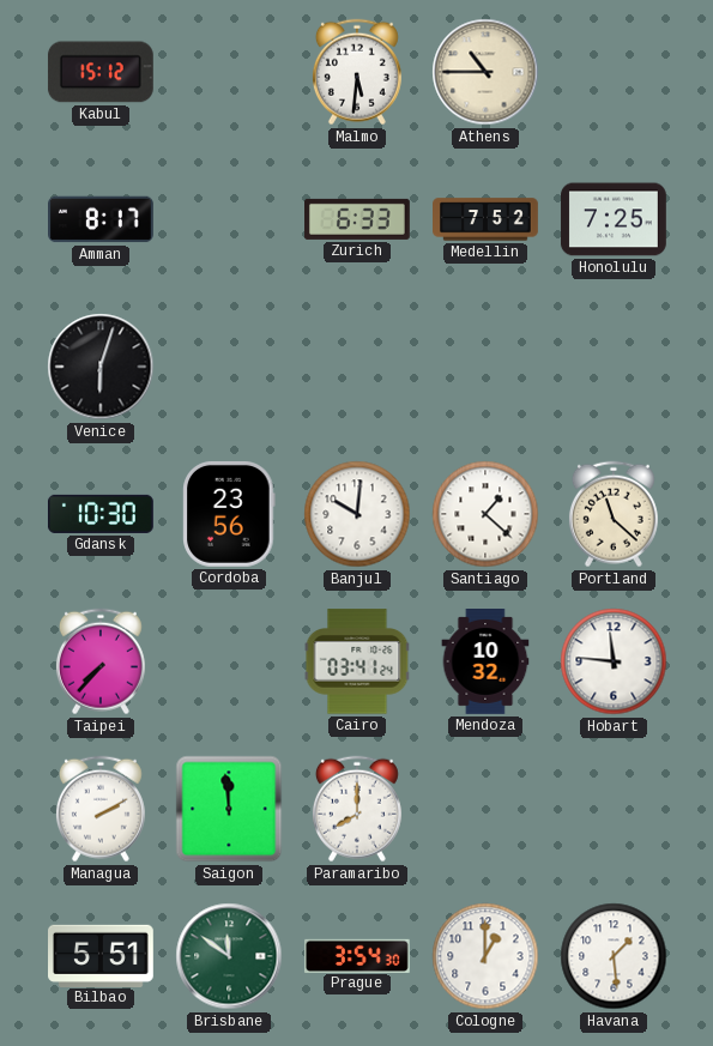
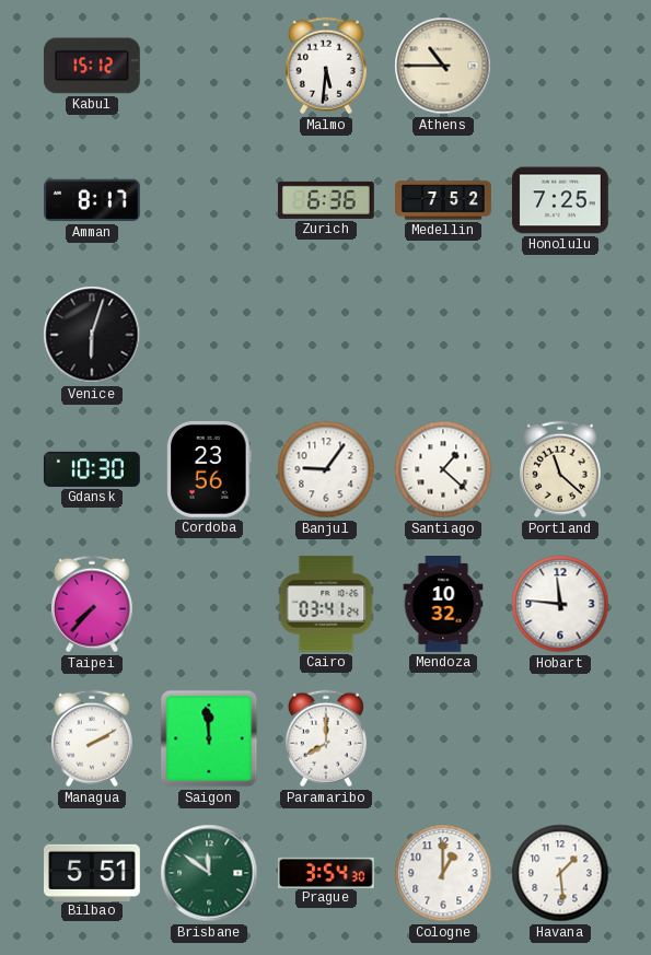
Zurich: 6:33 -> 6:36
Banjul: 10:01 -> 9:06
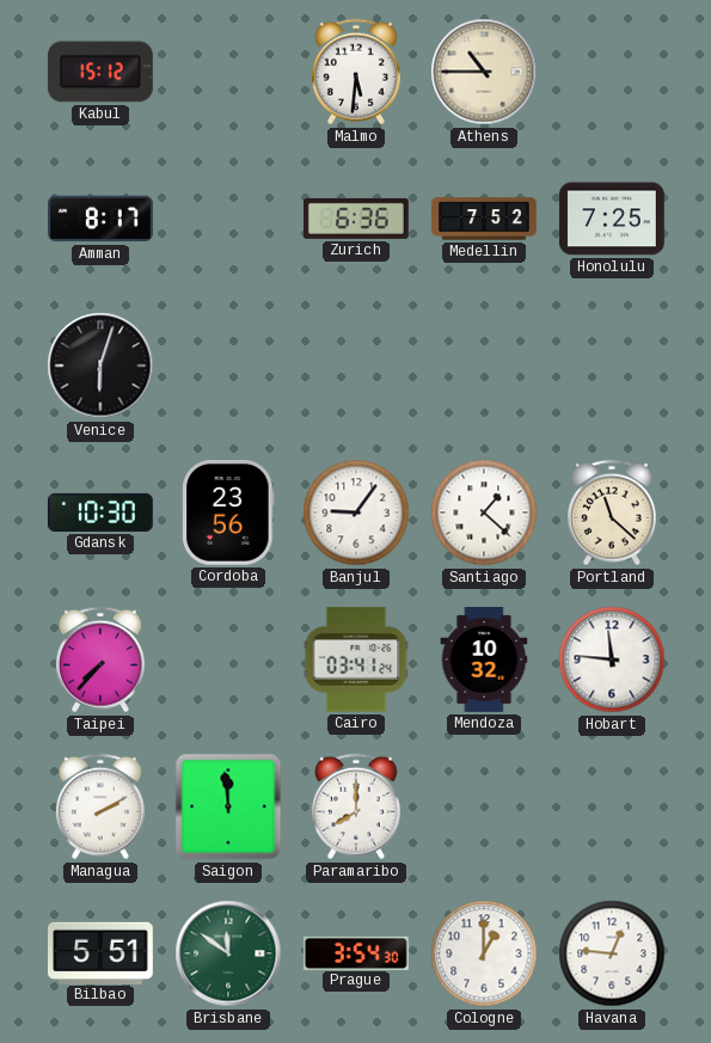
Havana: 1:29 -> 12:46
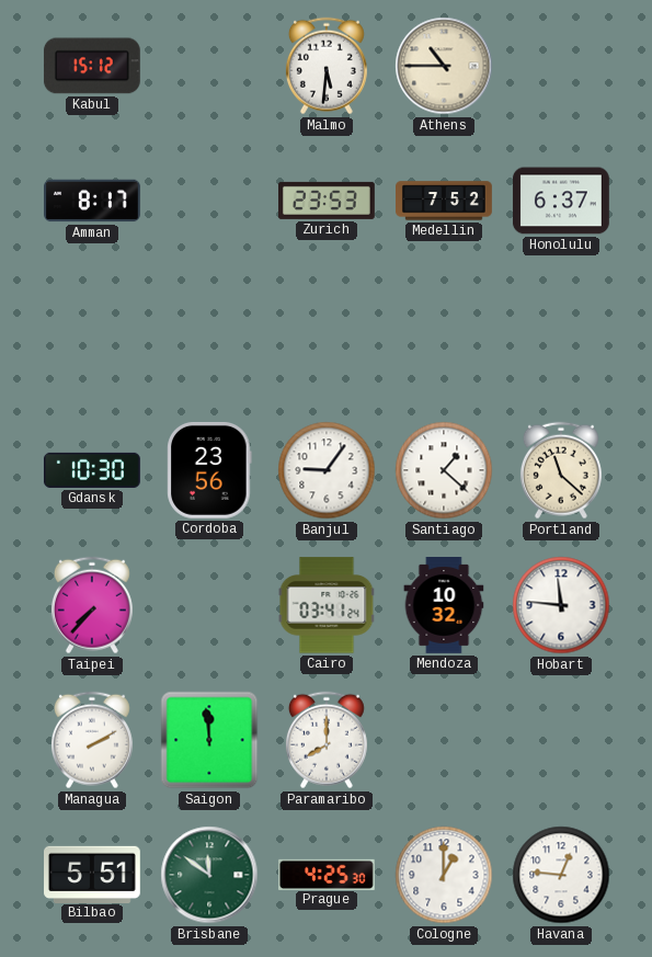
Zurich: 6:36 -> 23:53
Honolulu: 7:25 -> 6:37
Venice: 6:03 -> none
Prague: 3:54 -> 4:25
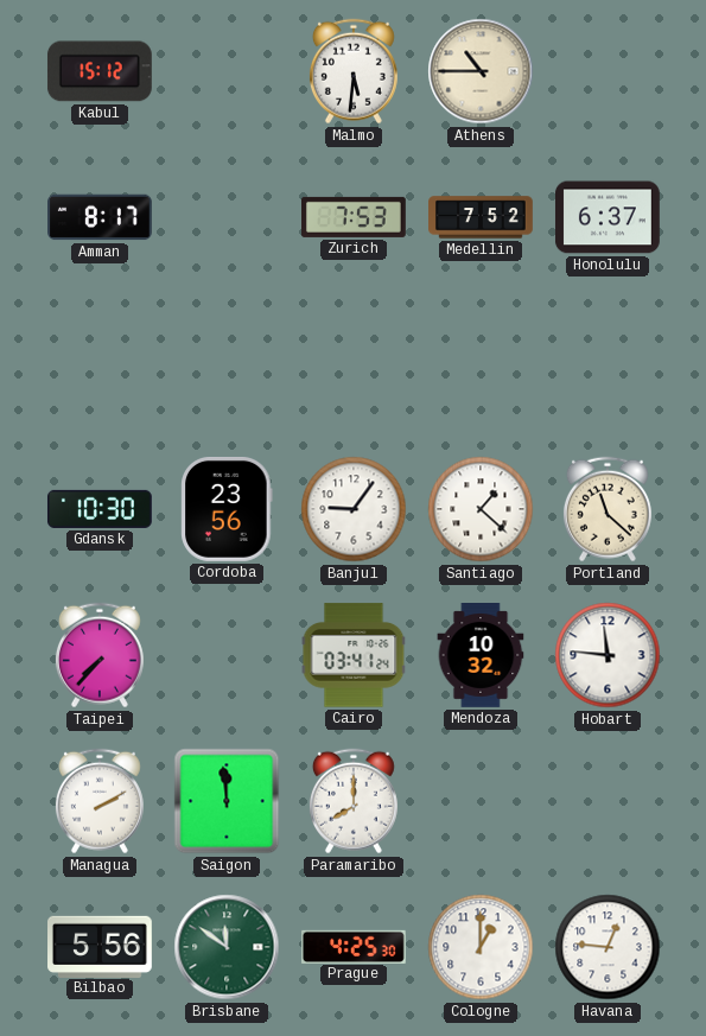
Zurich: 23:53 -> 7:53
Bilbao: 5:51 -> 5:56
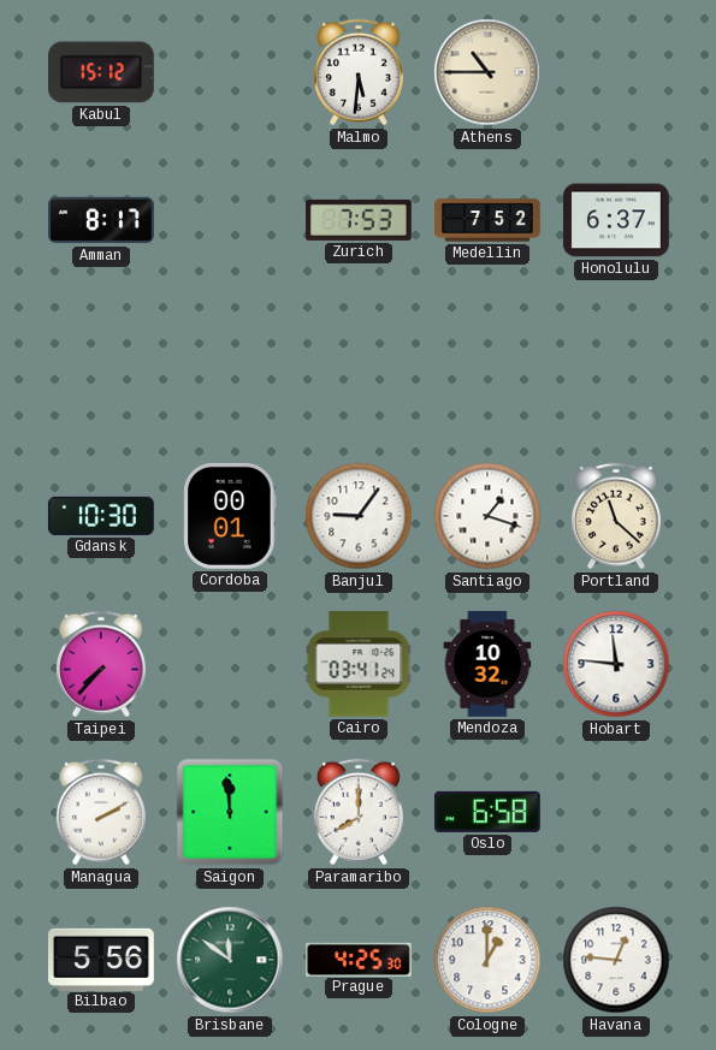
Cordoba: 23:56 -> 00:01
Santiago: 1:22 -> 1:18
Oslo: none -> 6:58
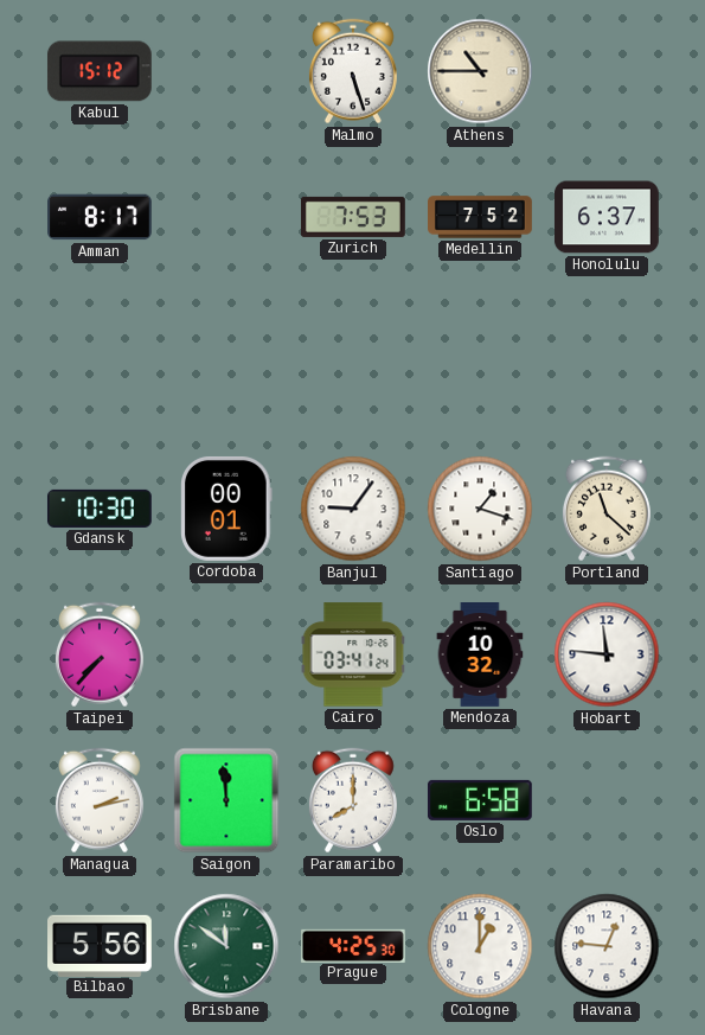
Malmo: 5:31 -> 5:27
Managua: 2:10 -> 2:13
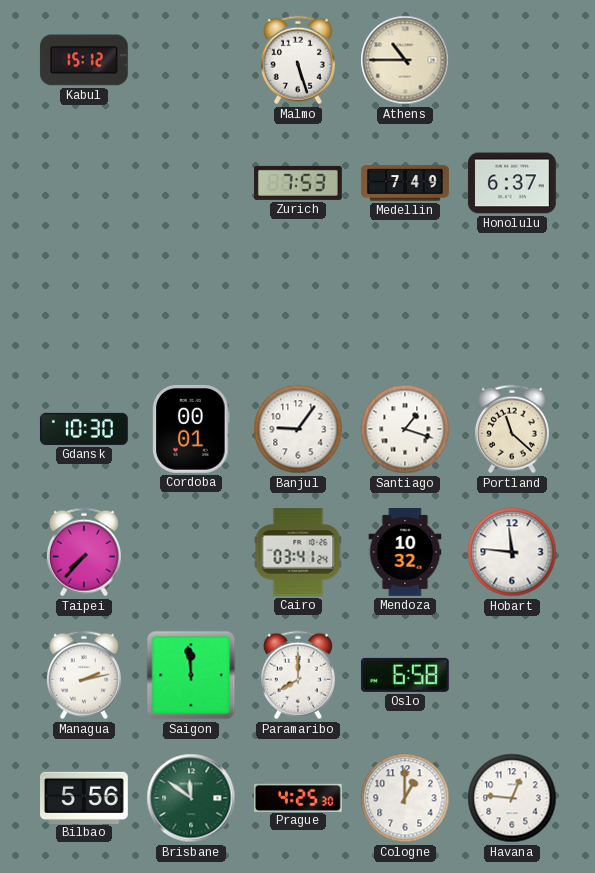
Amman: 8:17 -> none
Medellin: 7:52 -> 7:49
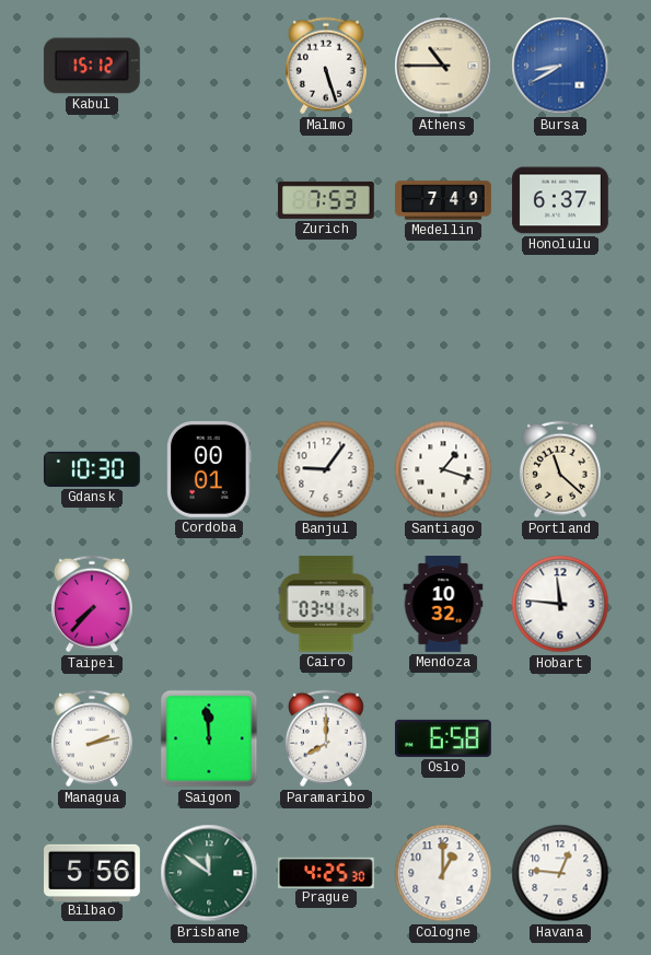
Bursa: none -> 8:40
